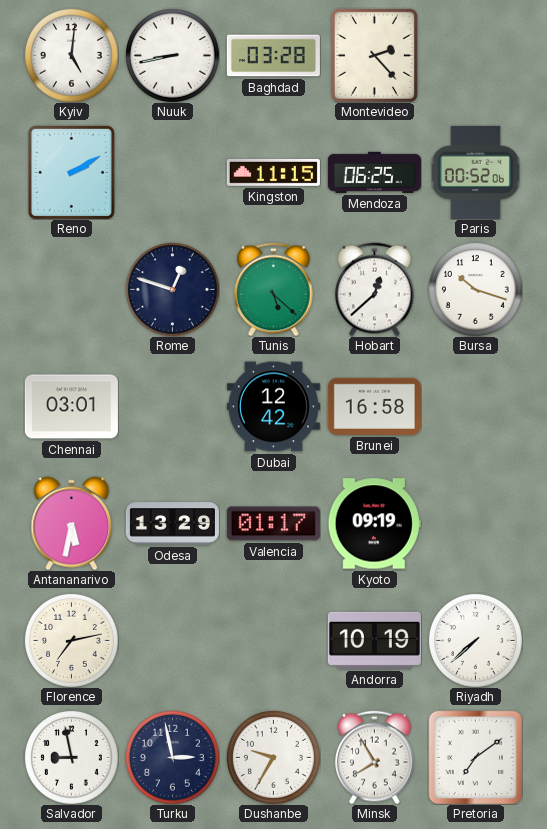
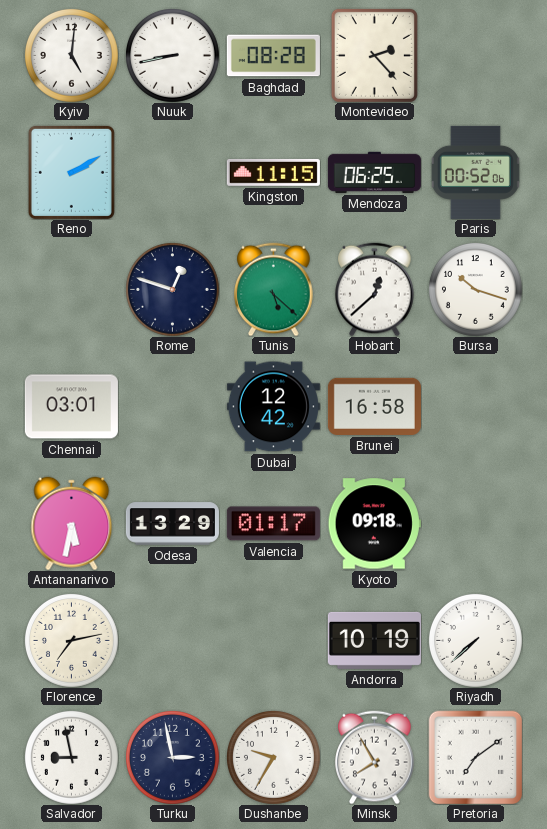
Baghdad: 03:28 -> 08:28
Kyoto: 09:19 -> 09:18
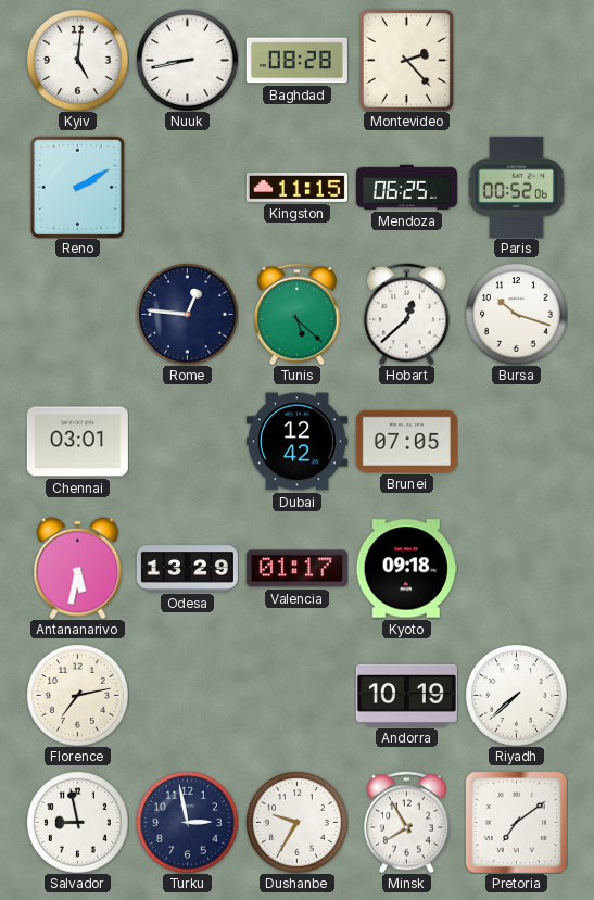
Rome: 12:48 -> 12:46
Brunei: 16:58 -> 07:05
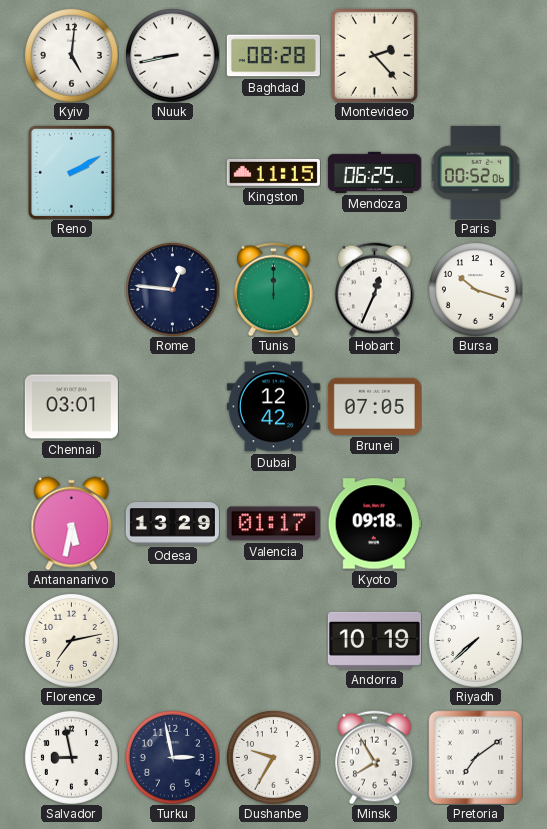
Tunis: 5:22 -> 12:00
Hobart: 12:38 -> 12:34
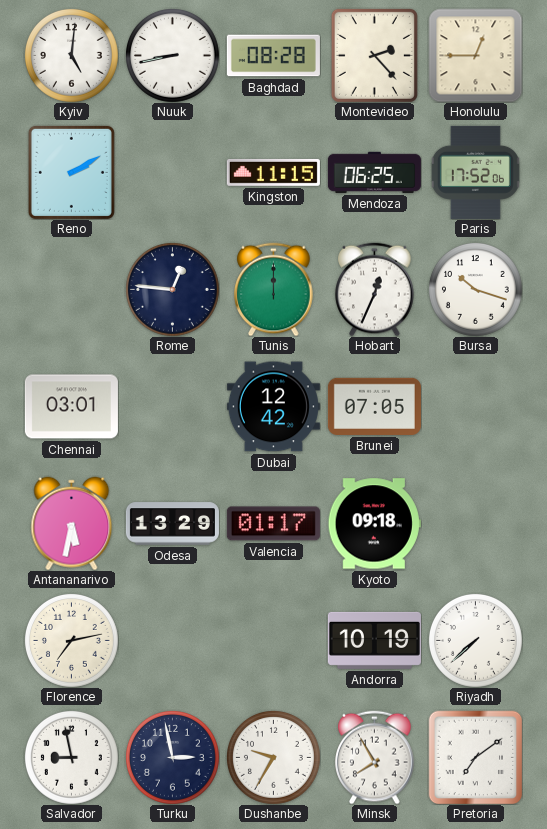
Honolulu: none -> 12:45
Paris: 00:52 -> 17:52
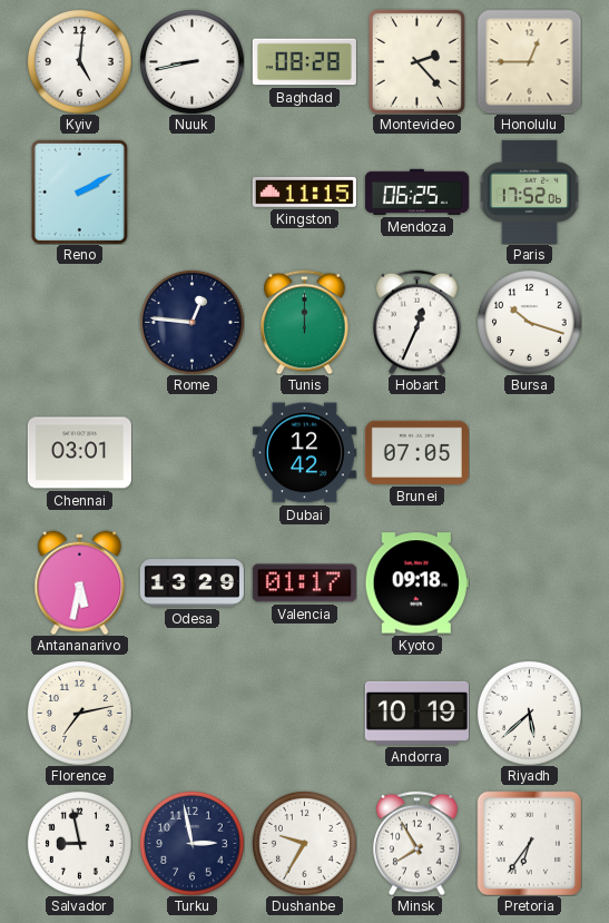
Riyadh: 7:38 -> 5:38
Pretoria: 7:09 -> 6:36
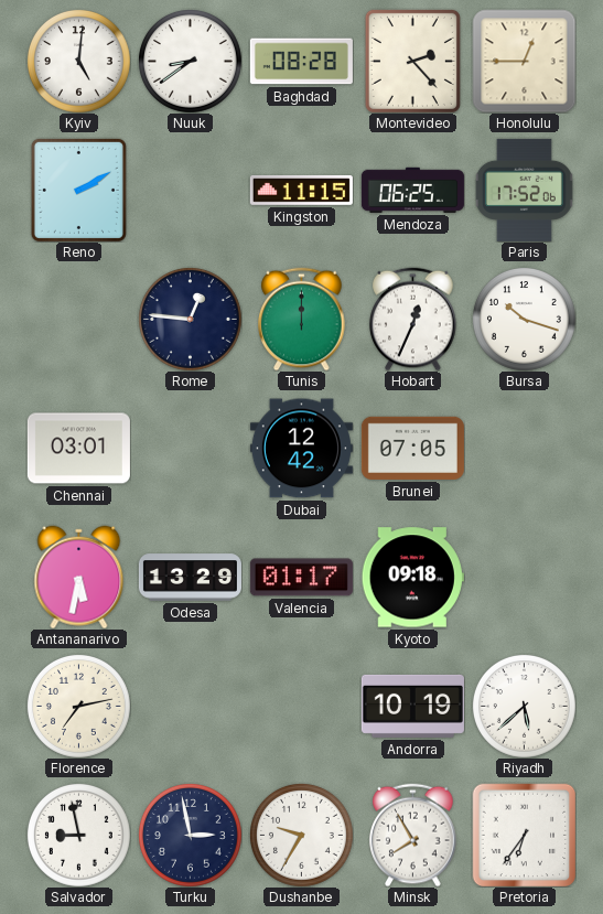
Nuuk: 8:43 -> 8:39
